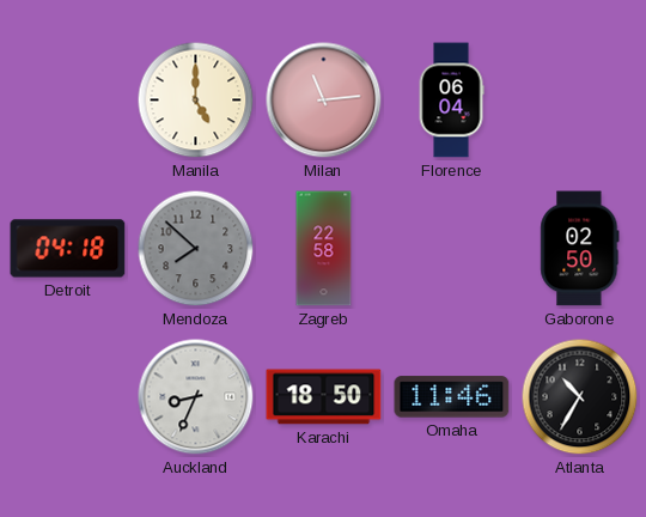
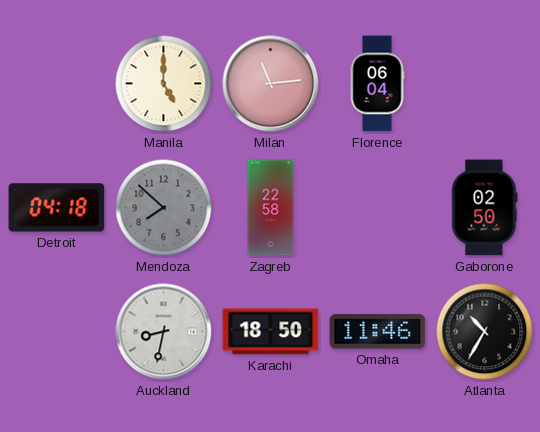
Auckland: 8:34 -> 8:32
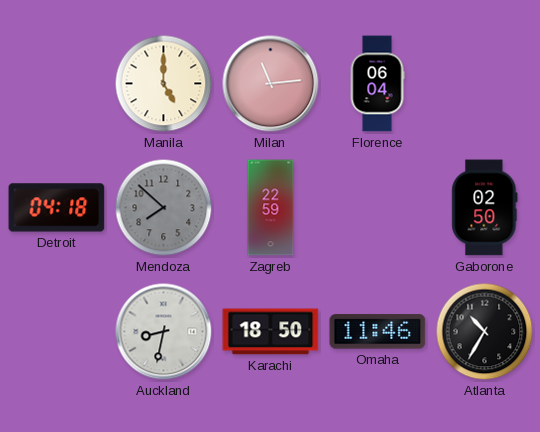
Zagreb: 22:58 -> 22:59
